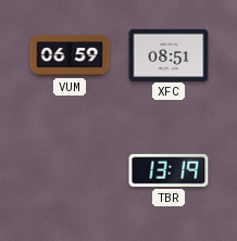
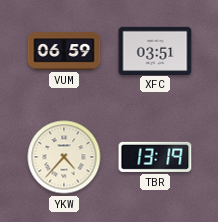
XFC: 08:51 -> 03:51
YKW: none -> 4:37
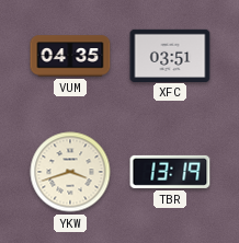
VUM: 06:59 -> 04:35
YKW: 4:37 -> 3:42
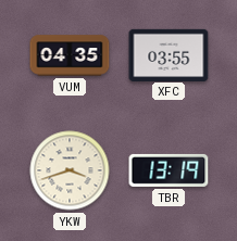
XFC: 03:51 -> 03:55
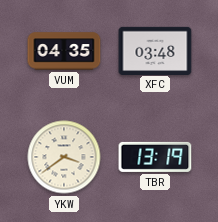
XFC: 03:55 -> 03:48
YKW: 3:42 -> 3:39
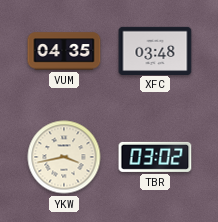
YKW: 3:39 -> 3:43
TBR: 13:19 -> 03:02
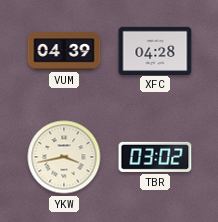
VUM: 04:35 -> 04:39
XFC: 03:48 -> 04:28
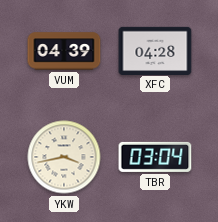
TBR: 03:02 -> 03:04
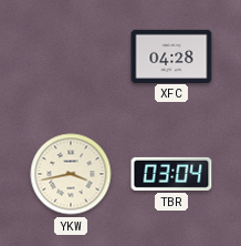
VUM: 04:39 -> none
